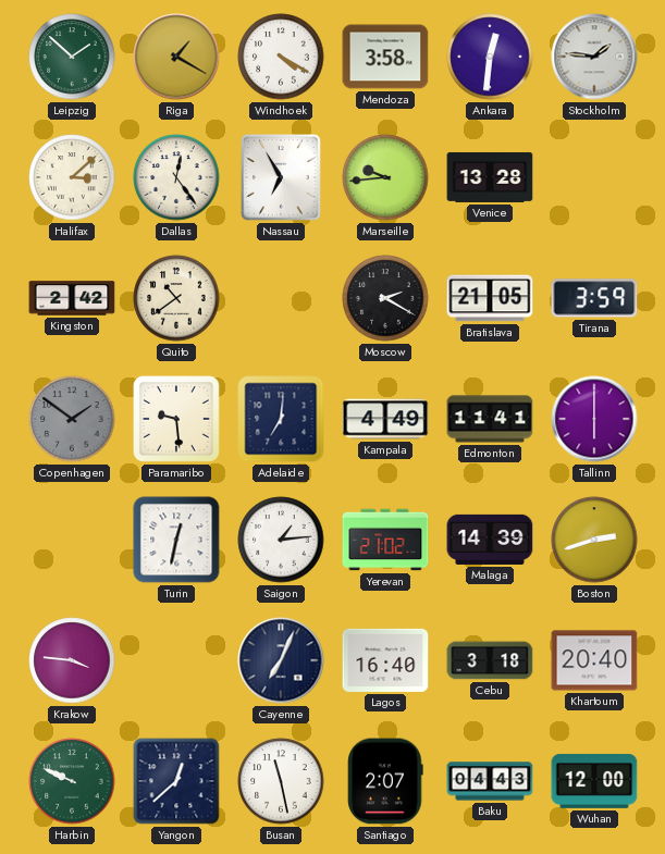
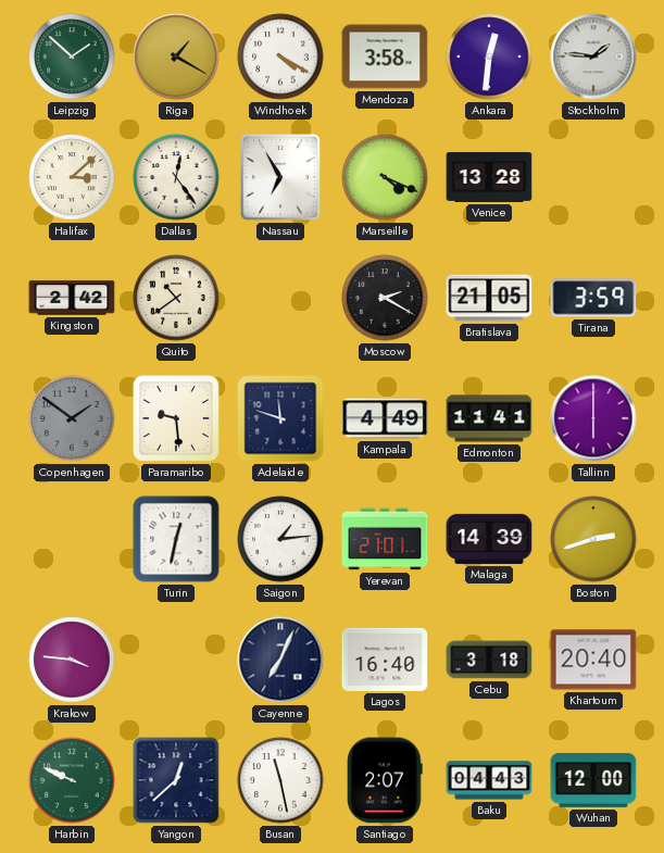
Marseille: 9:44 -> 4:19
Adelaide: 7:01 -> 11:48
Yerevan: 21:02 -> 21:01
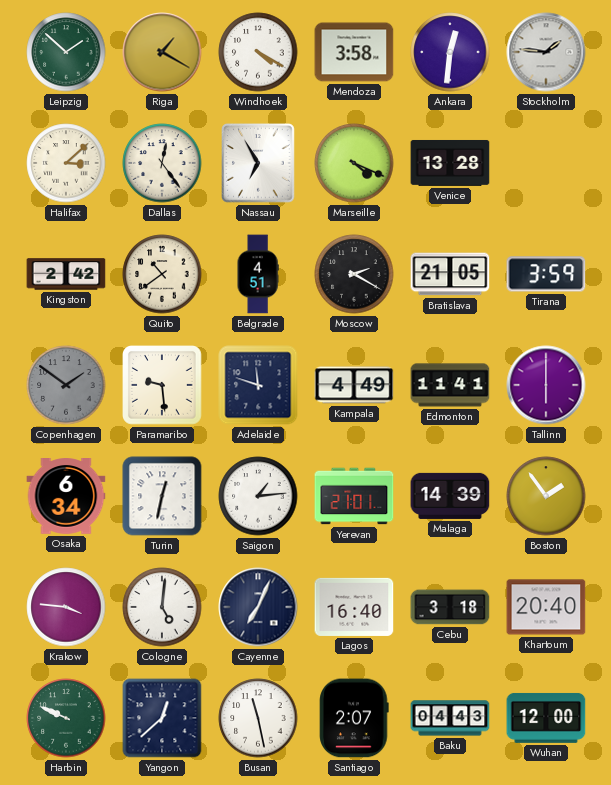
Belgrade: none -> 4:51
Osaka: none -> 6:34
Boston: 2:42 -> 1:54
Cologne: none -> 5:01
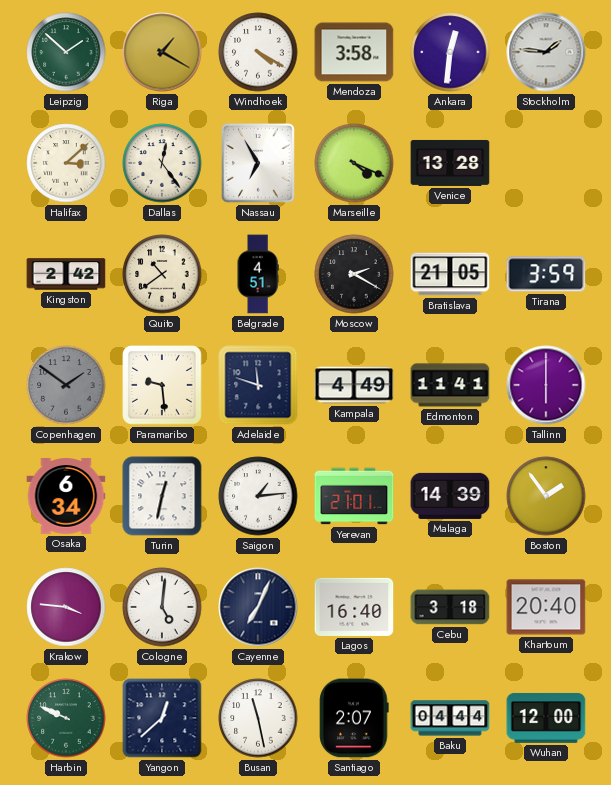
Baku: 04:43 -> 04:44
